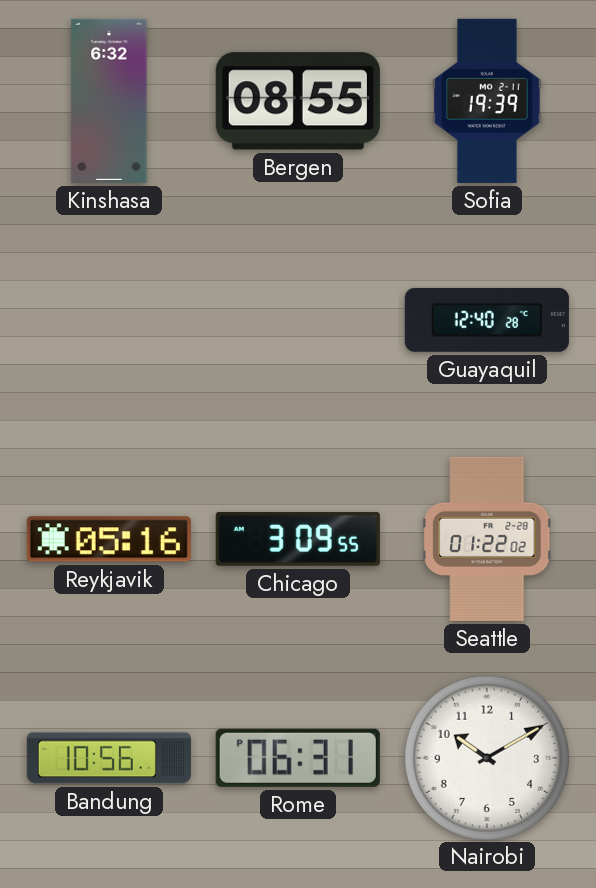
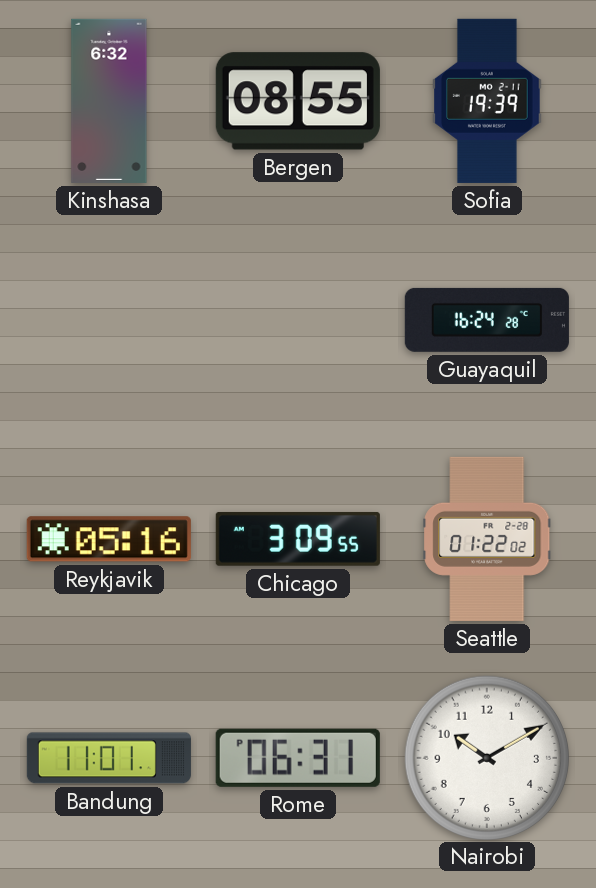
Guayaquil: 12:40 -> 16:24
Bandung: 10:56 -> 11:01
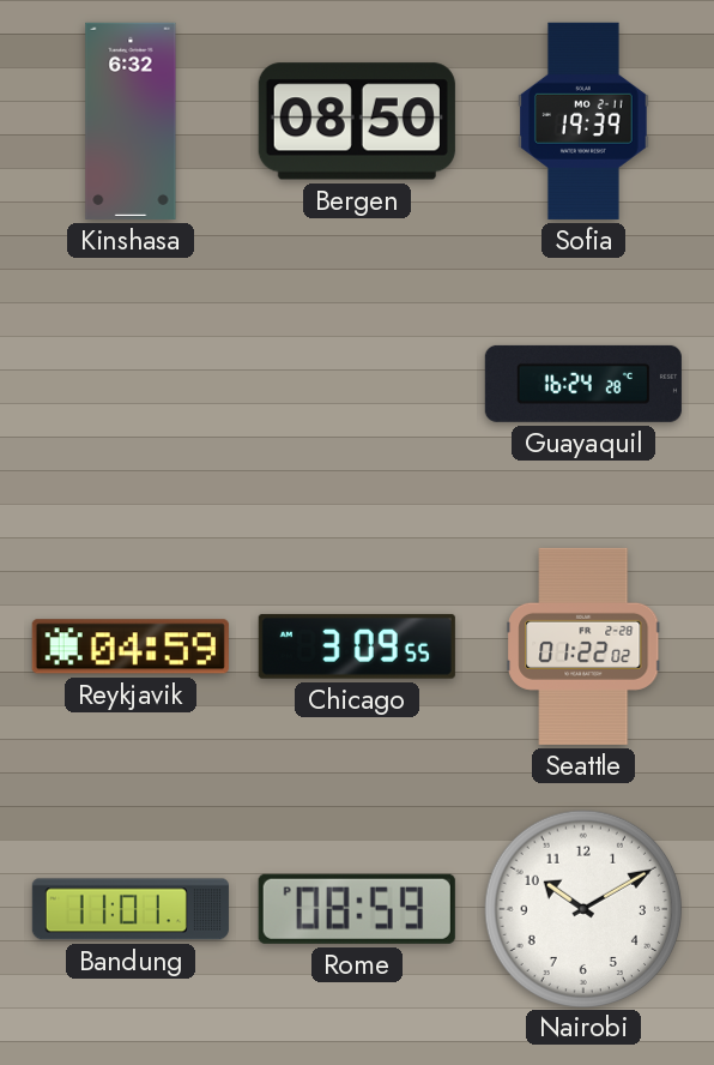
Bergen: 08:55 -> 08:50
Reykjavik: 05:16 -> 04:59
Rome: 06:31 -> 08:59
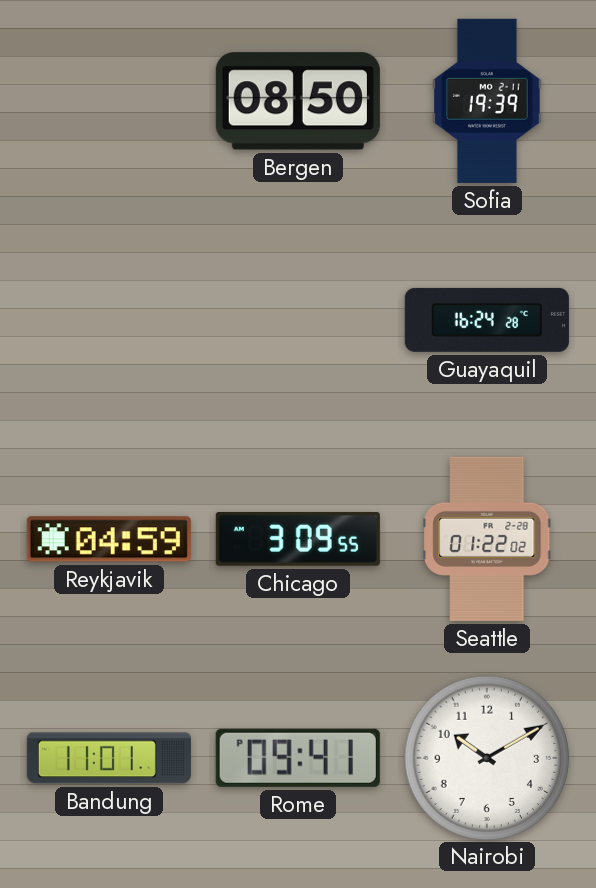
Kinshasa: 6:32 -> none
Rome: 08:59 -> 09:41
